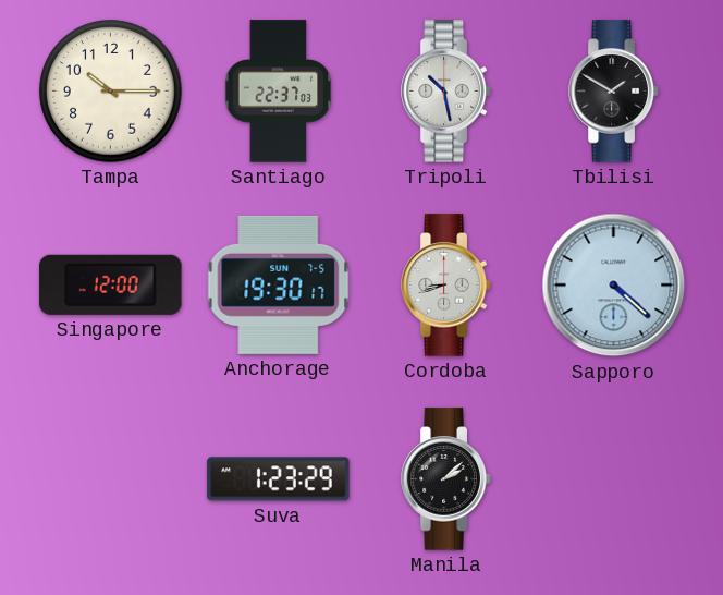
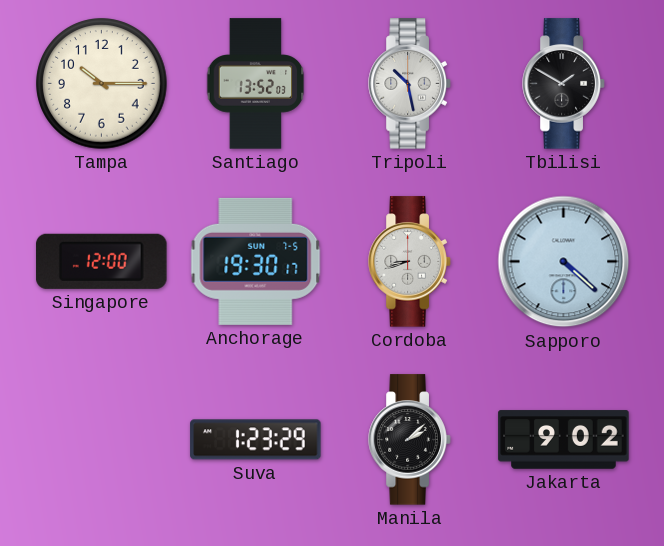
Santiago: 22:37 -> 13:52
Jakarta: none -> 9:02
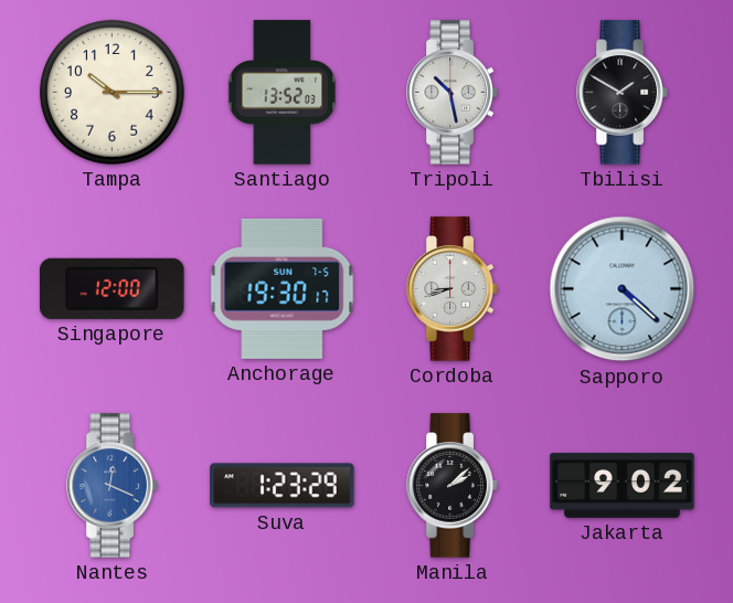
Nantes: none -> 12:19
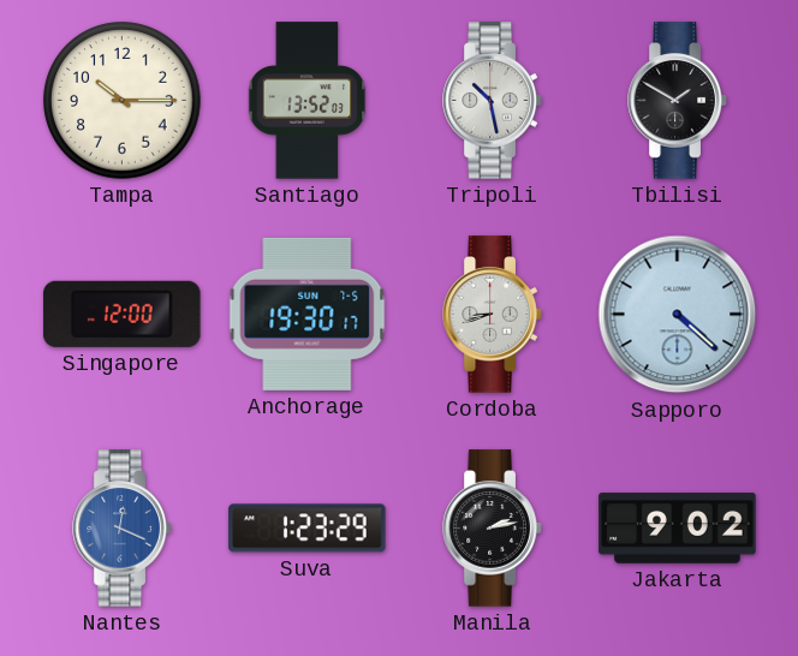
Manila: 2:08 -> 2:13
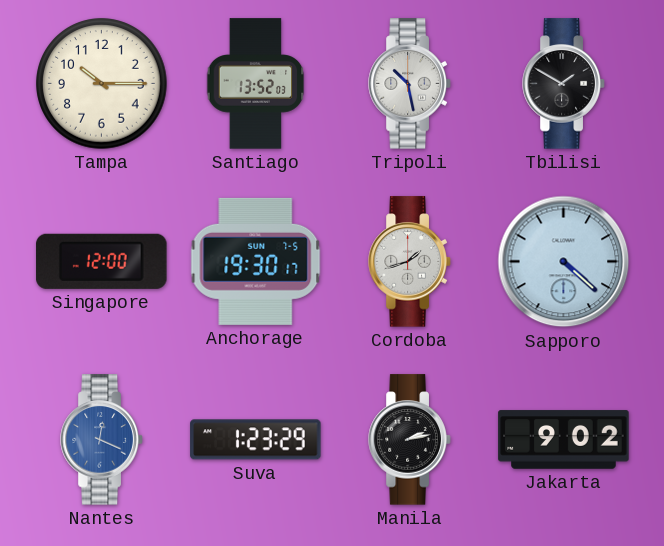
Cordoba: 8:42 -> 1:42
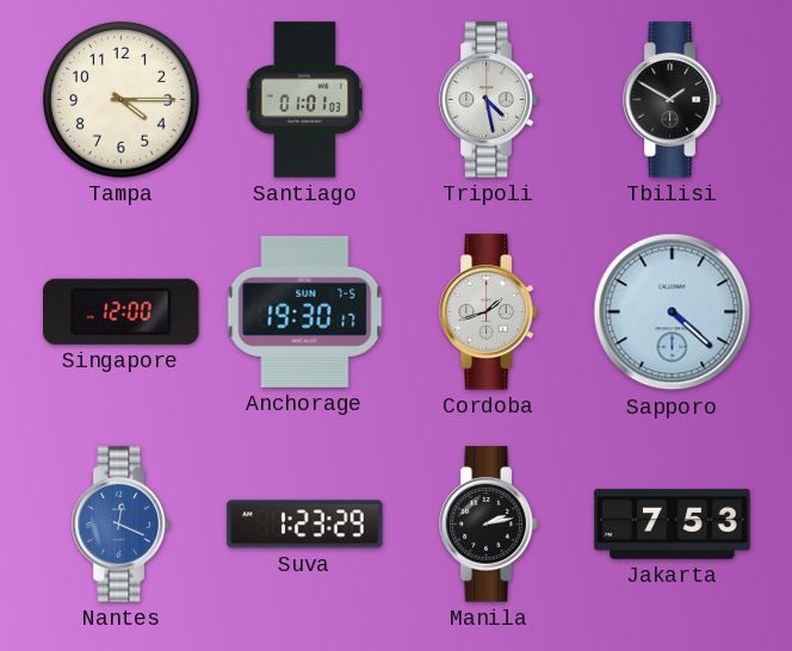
Tampa: 10:15 -> 4:15
Santiago: 13:52 -> 01:01
Tripoli: 10:28 -> 4:28
Jakarta: 9:02 -> 7:53
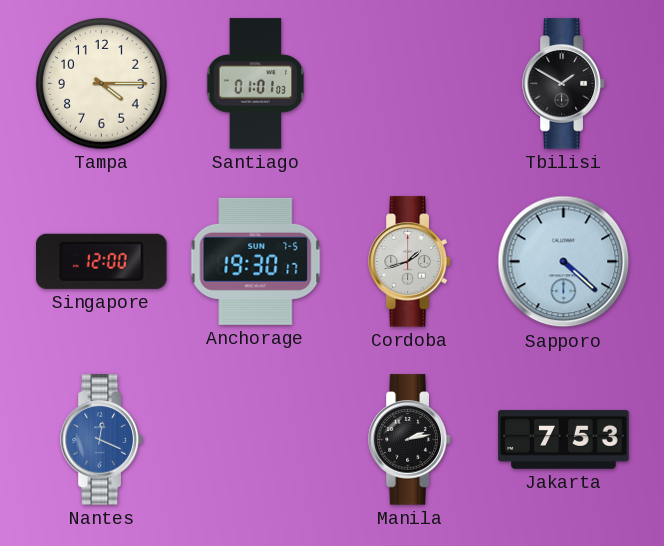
Tripoli: 4:28 -> none
Suva: 1:23 -> none
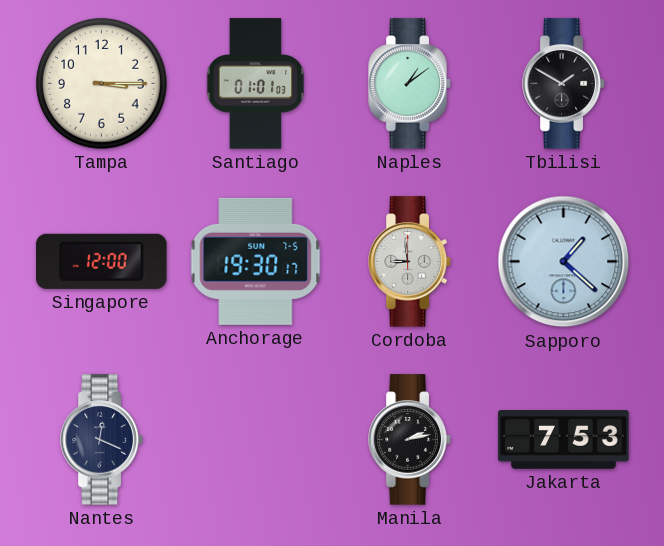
Tampa: 4:15 -> 3:15
Naples: none -> 1:09
Cordoba: 1:42 -> 8:59
Sapporo: 4:22 -> 1:22
Nantes dial: blue -> navy
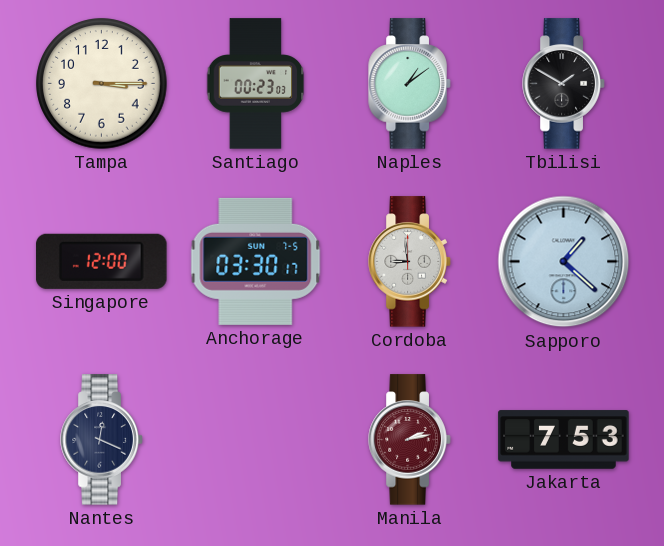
Santiago: 01:01 -> 00:23
Anchorage: 19:30 -> 03:30
Manila dial: black -> burgundy
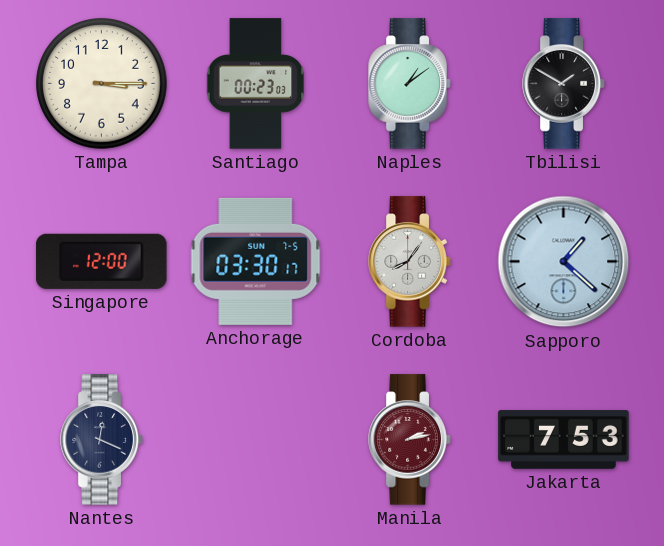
Cordoba: 8:59 -> 8:06
